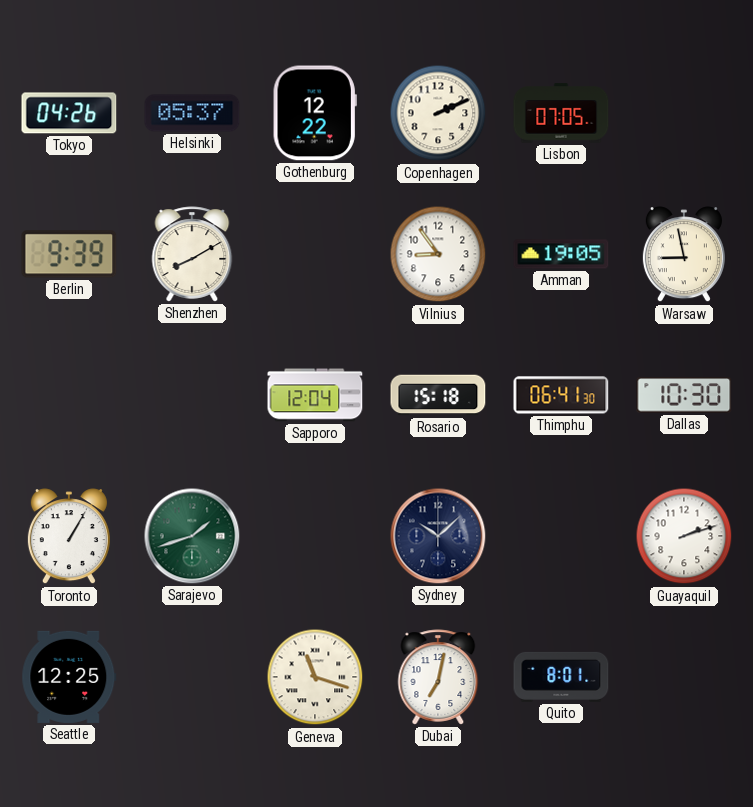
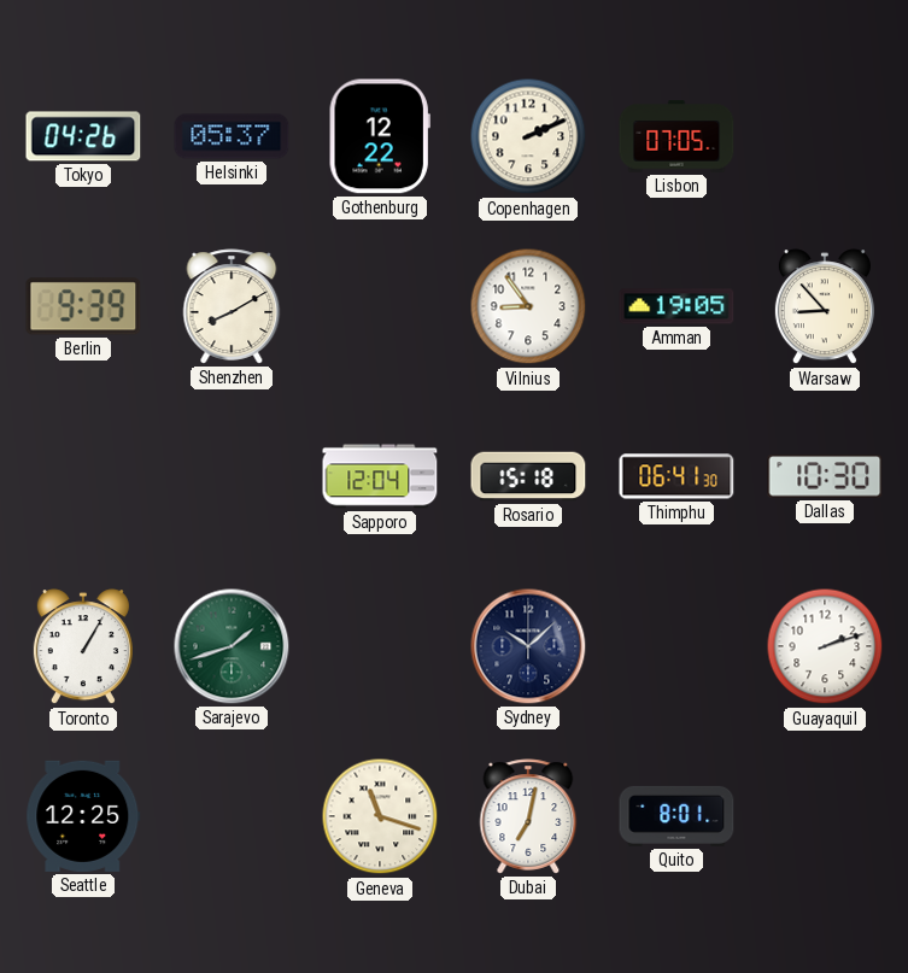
Warsaw: 8:58 -> 8:53
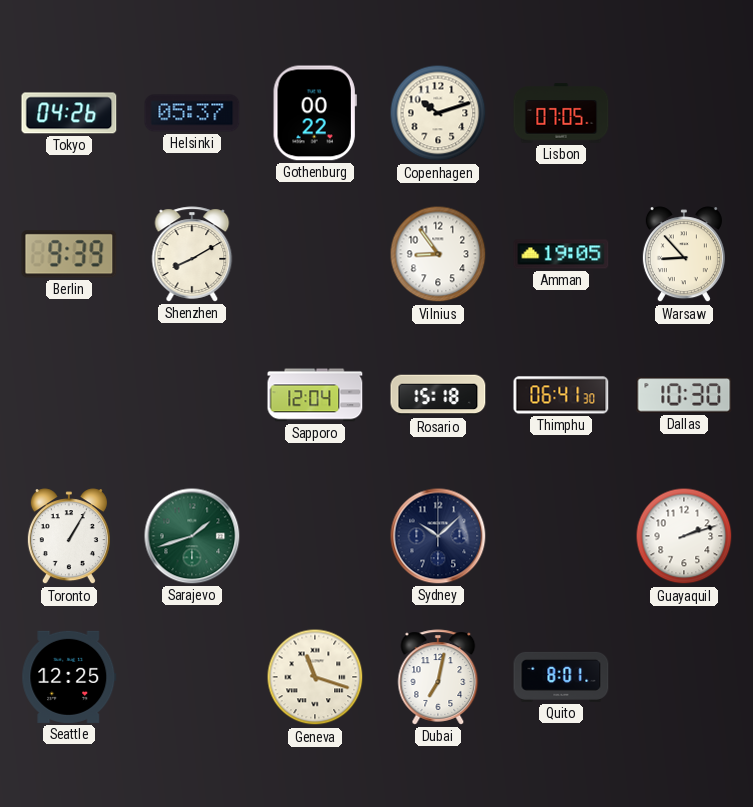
Gothenburg: 12:22 -> 00:22
Copenhagen: 2:11 -> 10:12
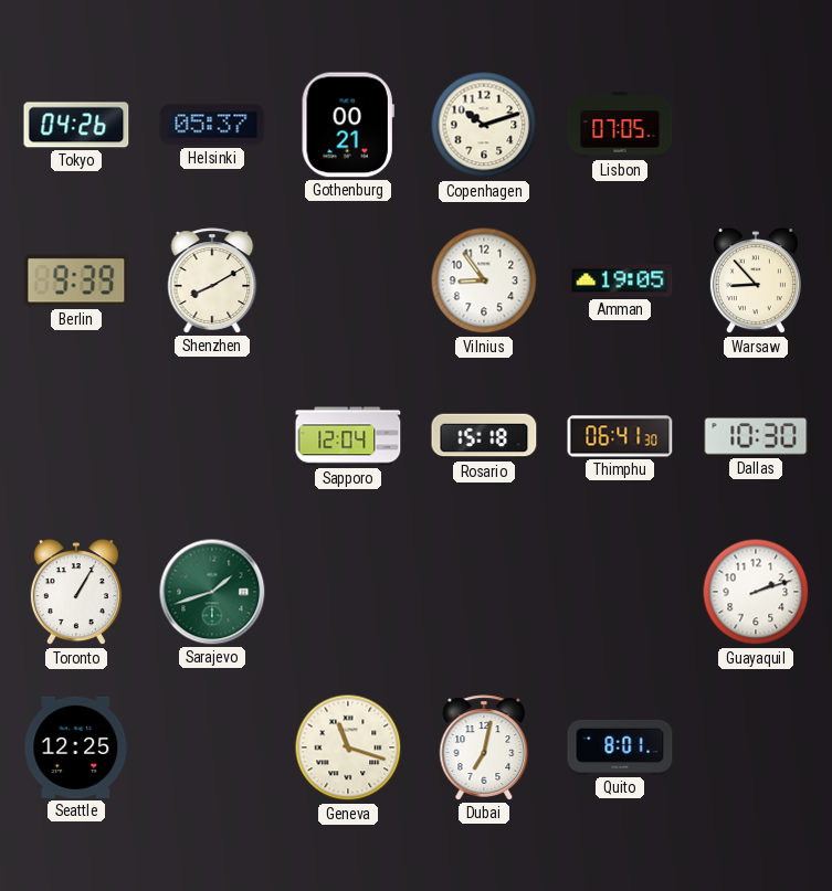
Gothenburg: 00:22 -> 00:21
Sydney: 10:08 -> none
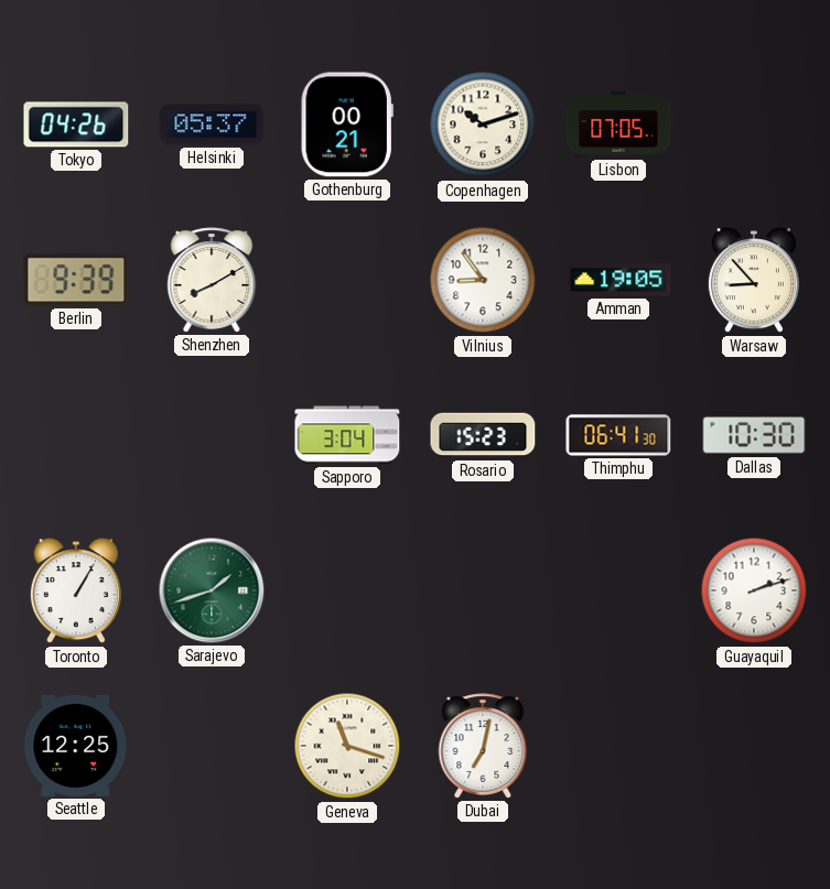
Sapporo: 12:04 -> 3:04
Rosario: 15:18 -> 15:23
Quito: 8:01 -> none
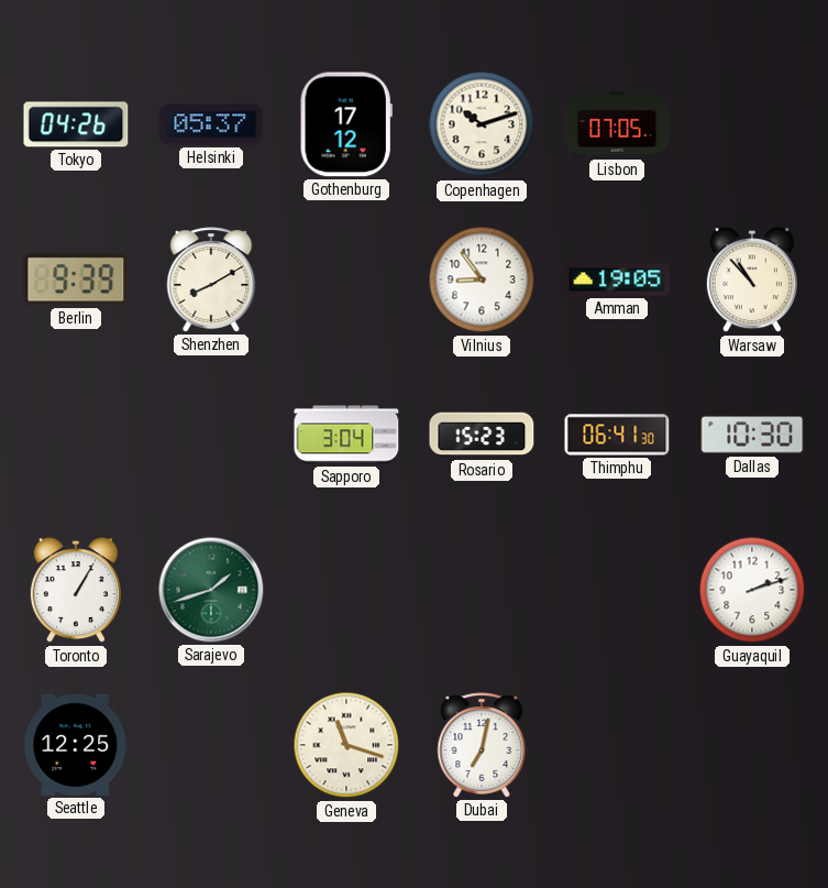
Gothenburg: 00:21 -> 17:12
Warsaw: 8:53 -> 10:53
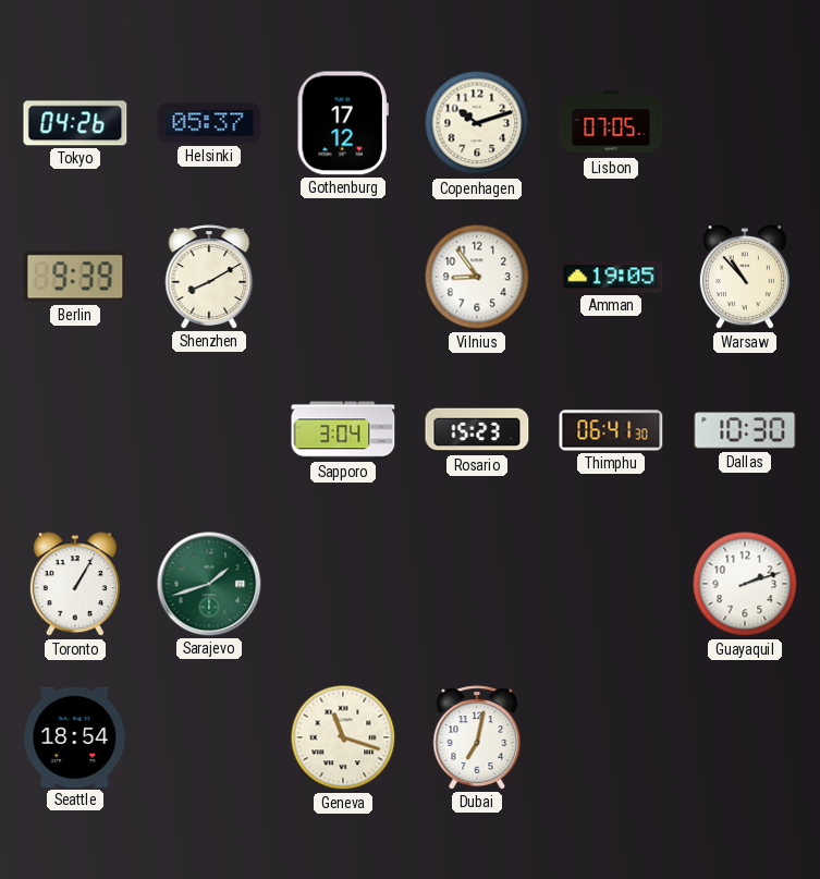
Seattle: 12:25 -> 18:54
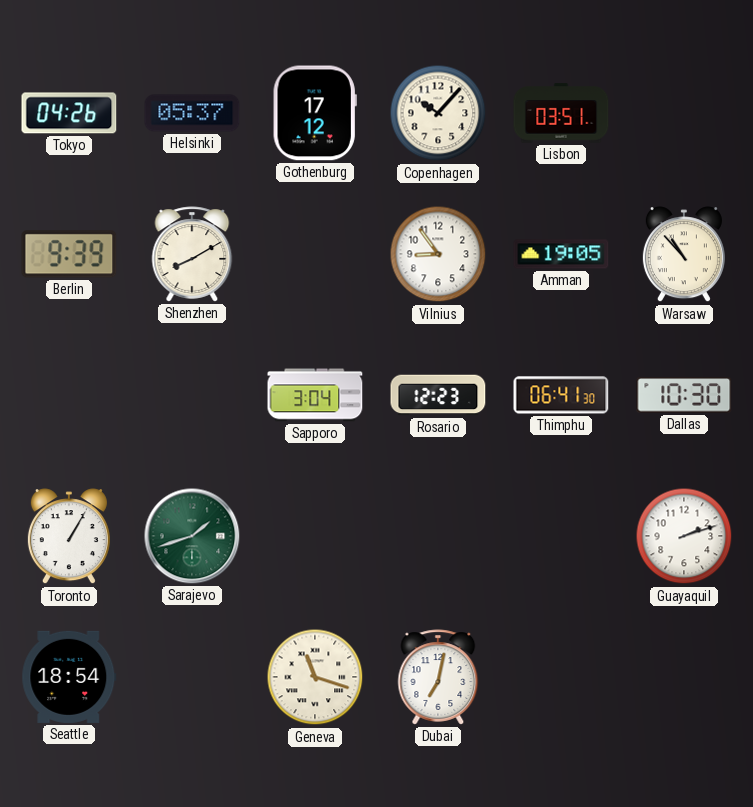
Copenhagen: 10:12 -> 10:07
Lisbon: 07:05 -> 03:51
Rosario: 15:23 -> 12:23
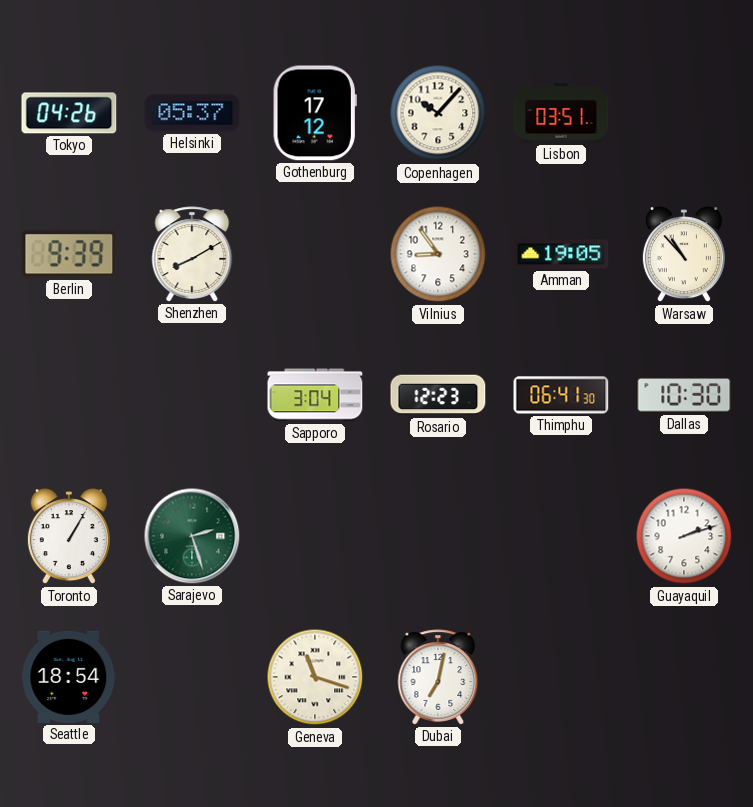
Sarajevo: 1:42 -> 2:27
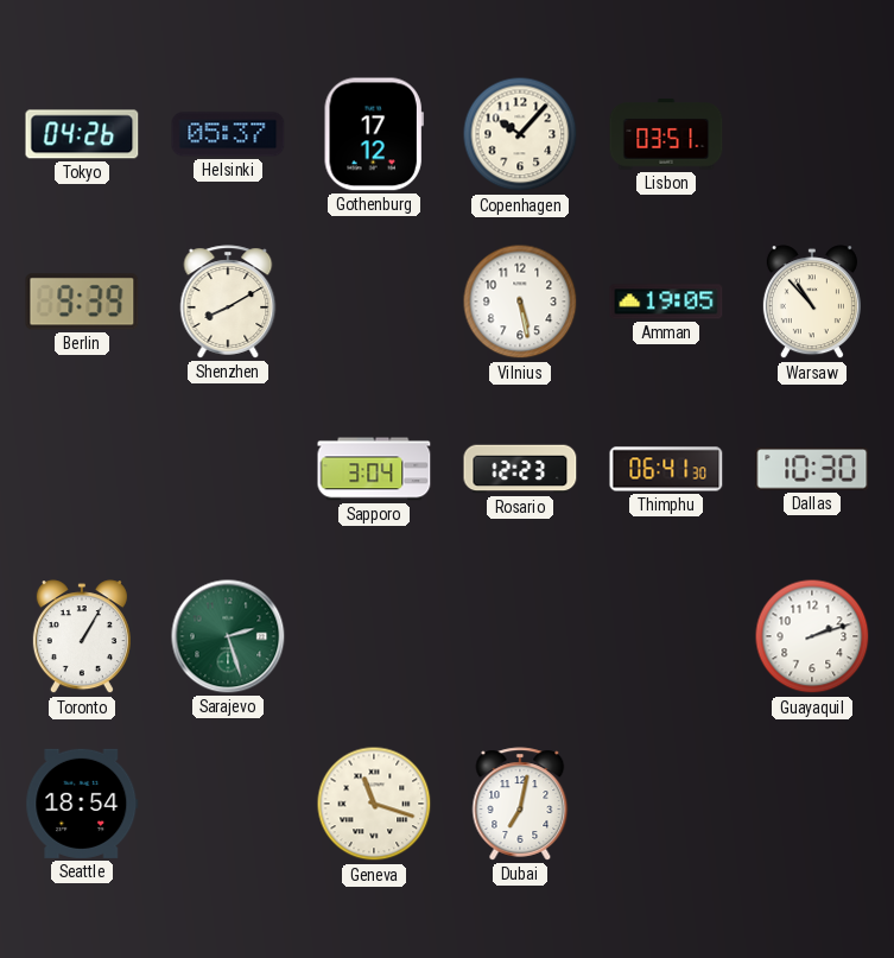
Vilnius: 8:54 -> 5:28
